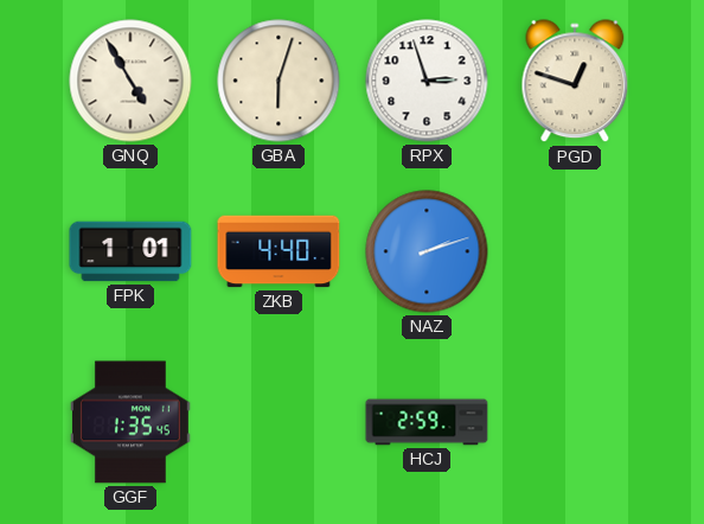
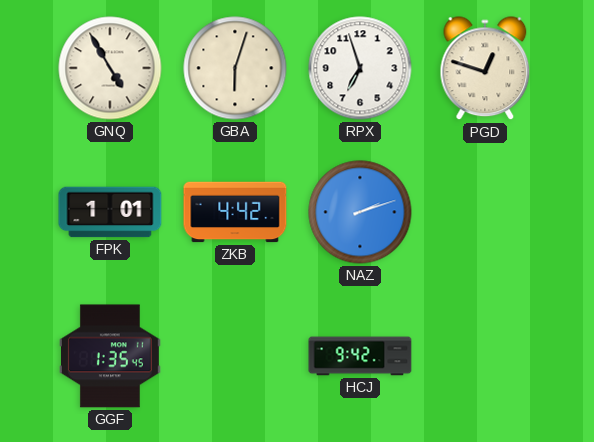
RPX: 2:57 -> 6:57
ZKB: 4:40 -> 4:42
HCJ: 2:59 -> 9:42
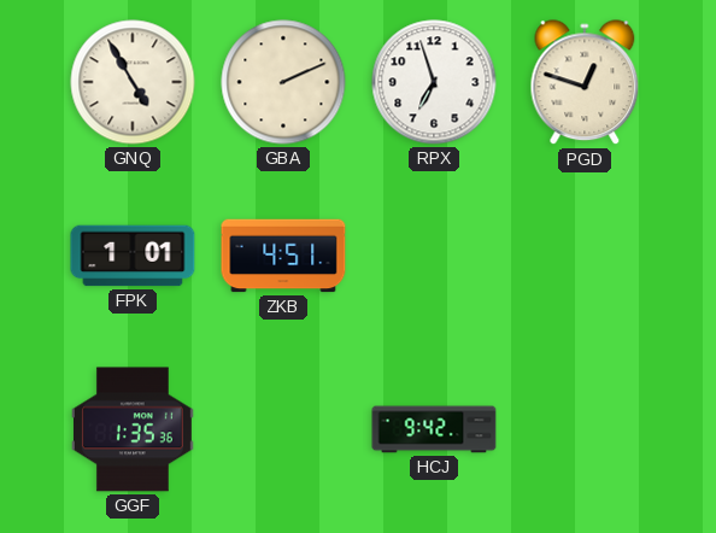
GBA: 6:03 -> 2:11
ZKB: 4:42 -> 4:51
NAZ: 2:12 -> none
GGF: 1:35:45 -> 1:35:36
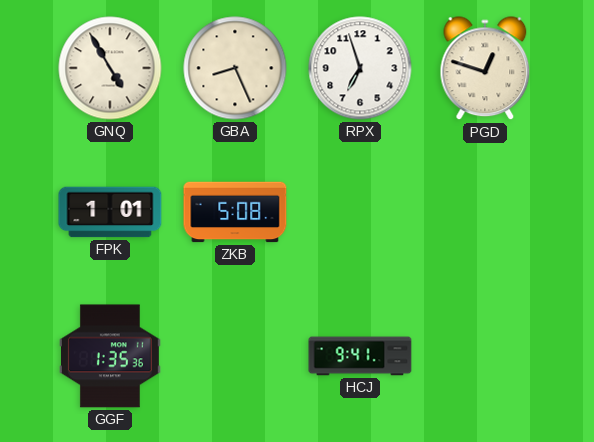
GBA: 2:11 -> 8:26
ZKB: 4:51 -> 5:08
HCJ: 9:42 -> 9:41
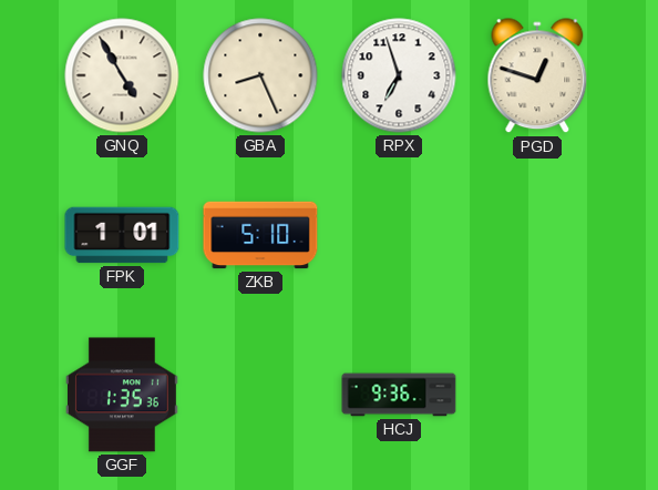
ZKB: 5:08 -> 5:10
HCJ: 9:41 -> 9:36
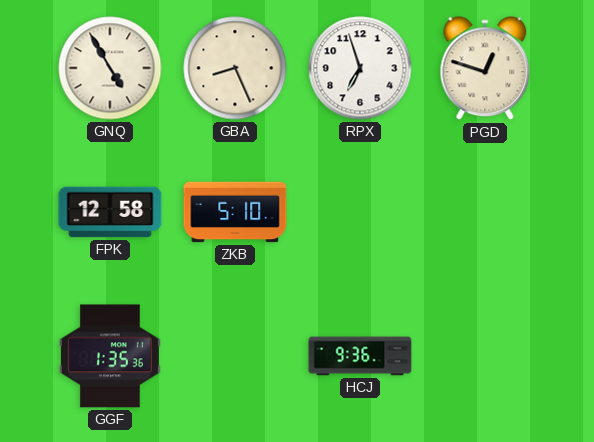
FPK: 1:01 -> 12:58
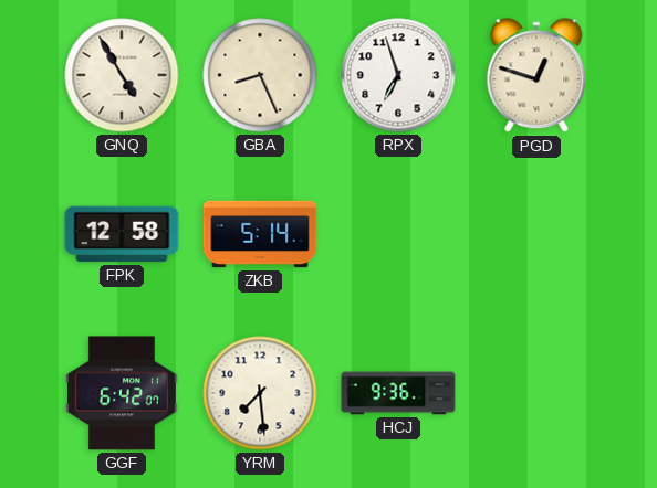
ZKB: 5:10 -> 5:14
GGF: 1:35 -> 6:42
YRM: none -> 7:29
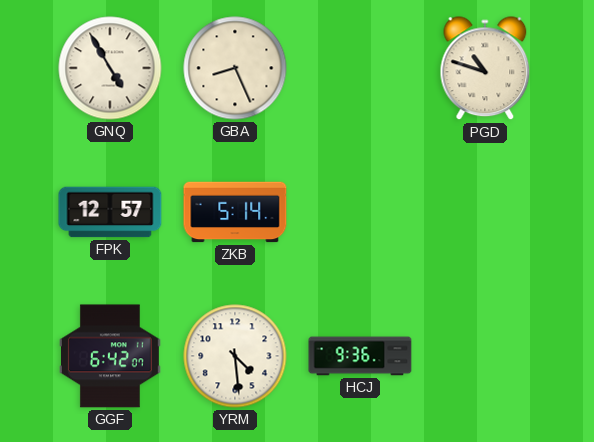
RPX: 6:57 -> none
PGD: 12:48 -> 10:48
FPK: 12:58 -> 12:57
YRM: 7:29 -> 4:29
